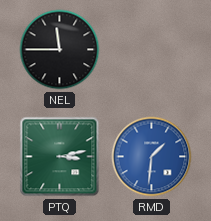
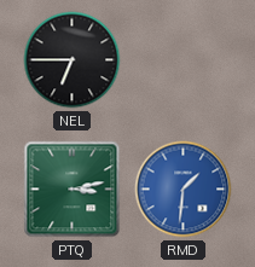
NEL: 11:45 -> 6:45
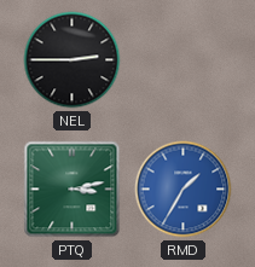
NEL: 6:45 -> 2:45
RMD: 1:31 -> 1:35
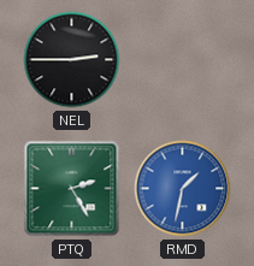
PTQ: 3:13 -> 2:25
RMD: 1:35 -> 1:32
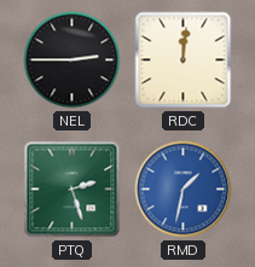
RDC: none -> 12:01
PTQ: 2:25 -> 2:27
